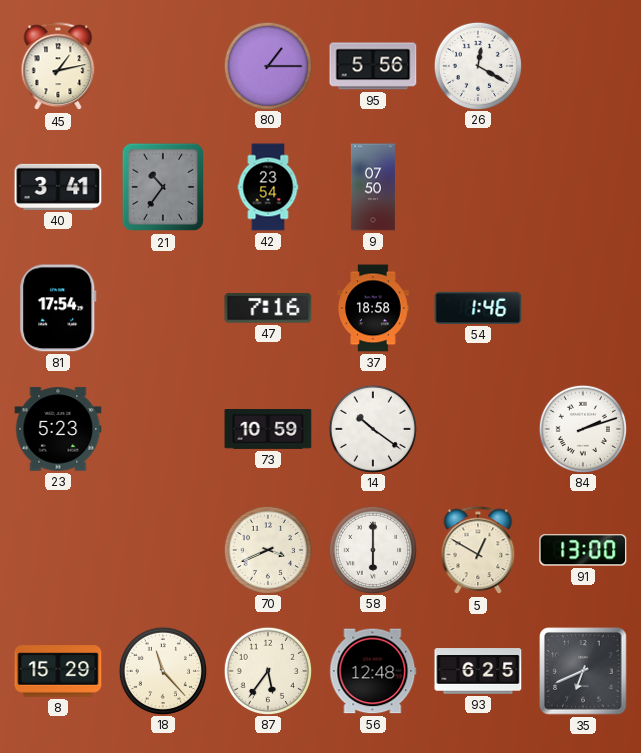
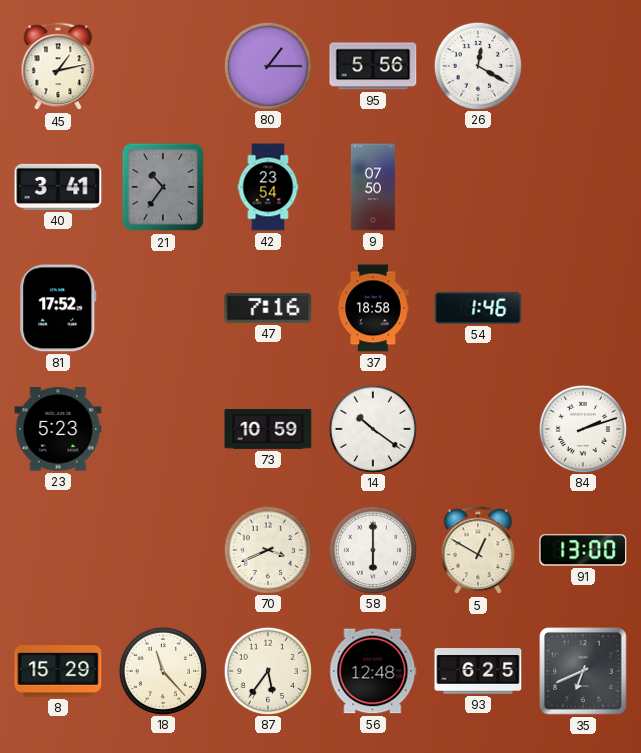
81: 17:54 -> 17:52
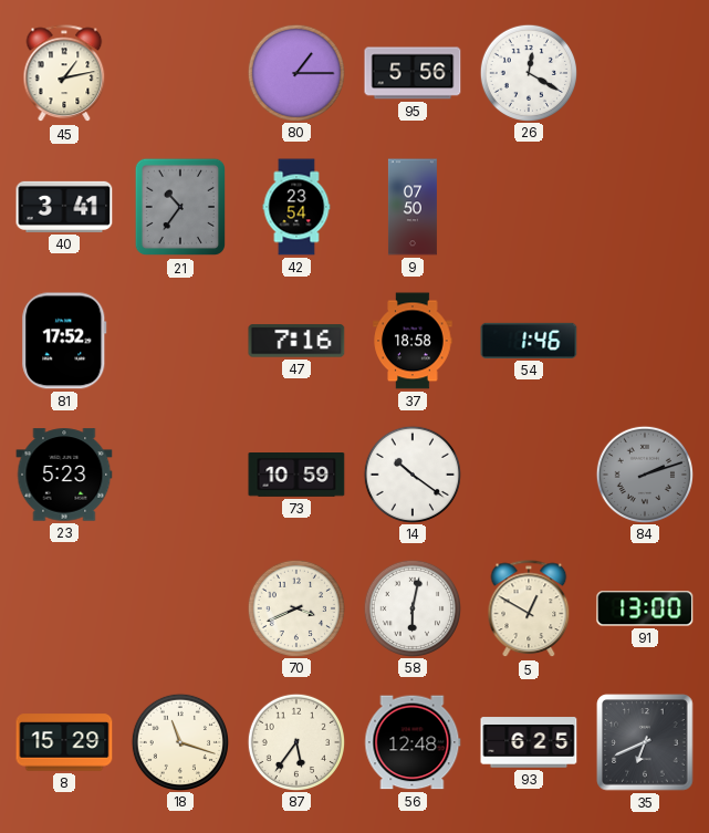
84 dial: white -> grey
58: 6:00 -> 6:02
18: 11:23 -> 11:18
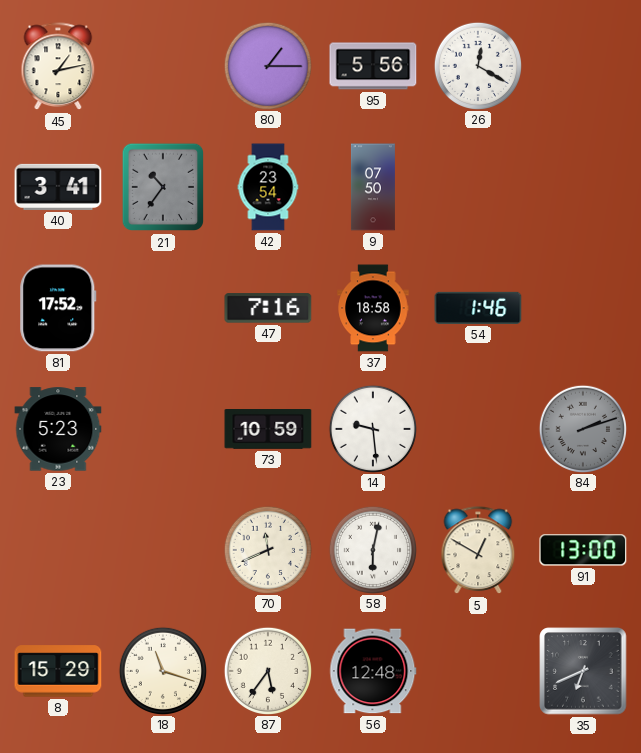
14: 10:21 -> 9:29
70: 3:41 -> 11:41
93: 6:25 -> none
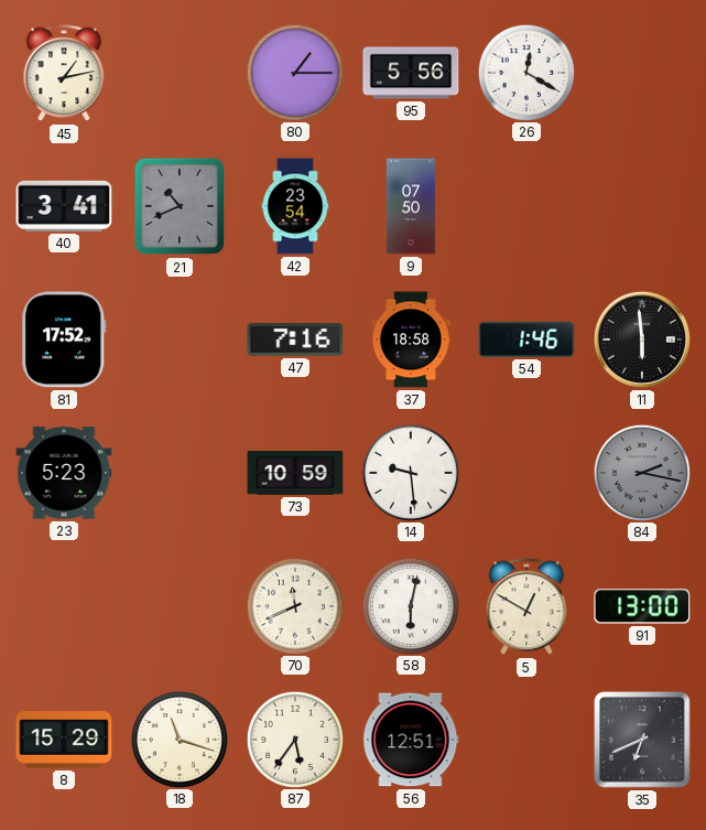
21: 10:36 -> 10:41
11: none -> 5:59
84: 2:12 -> 2:17
56: 12:48 -> 12:51
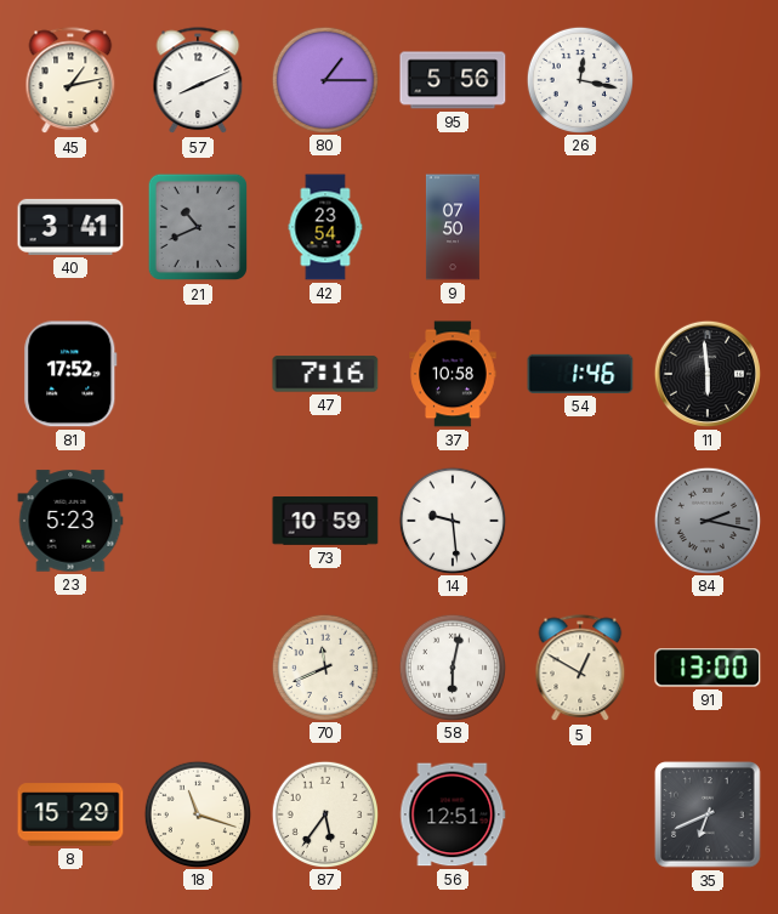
57: none -> 8:11
26: 12:20 -> 12:17
37: 18:58 -> 10:58
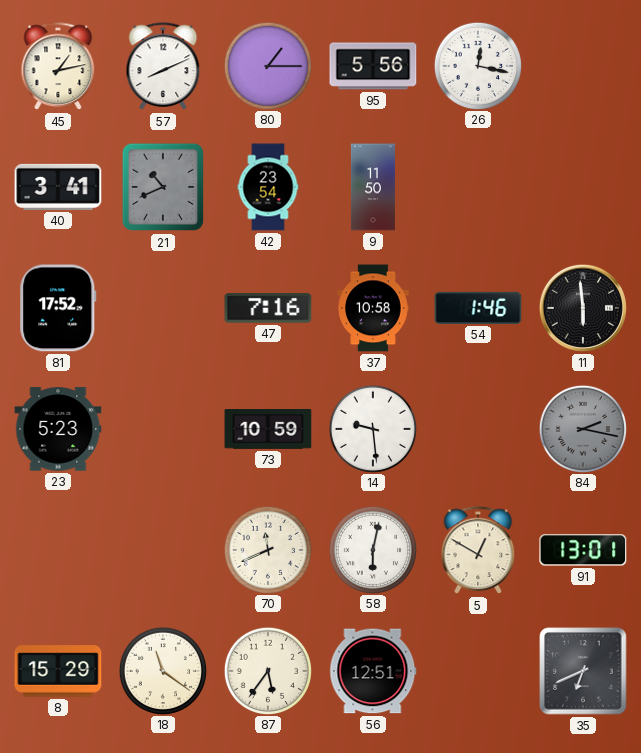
9: 07:50 -> 11:50
91: 13:00 -> 13:01
18: 11:18 -> 11:21
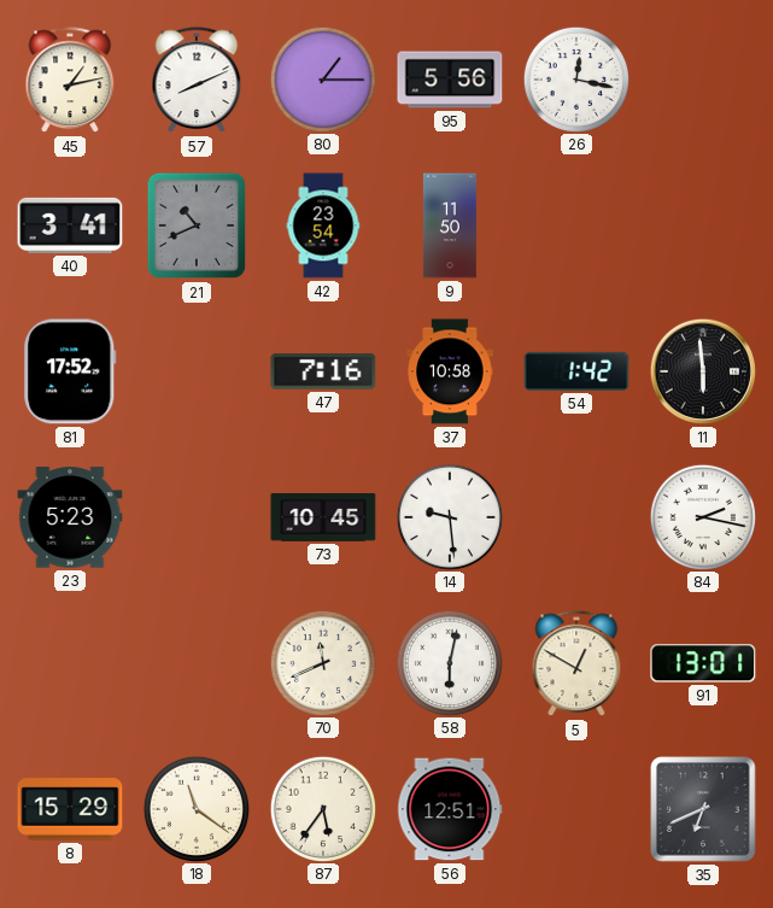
54: 1:46 -> 1:42
73: 10:59 -> 10:45
84 dial: grey -> white
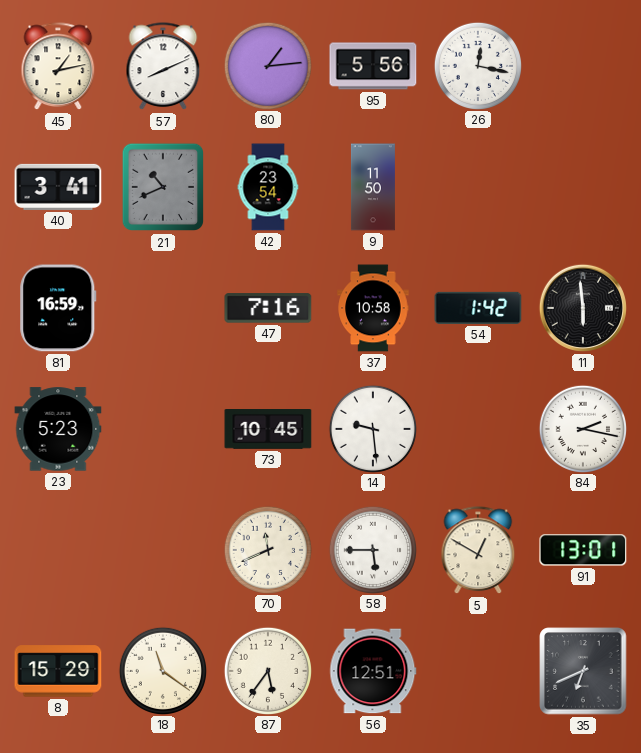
80: 1:15 -> 1:14
81: 17:52 -> 16:59
58: 6:02 -> 5:45
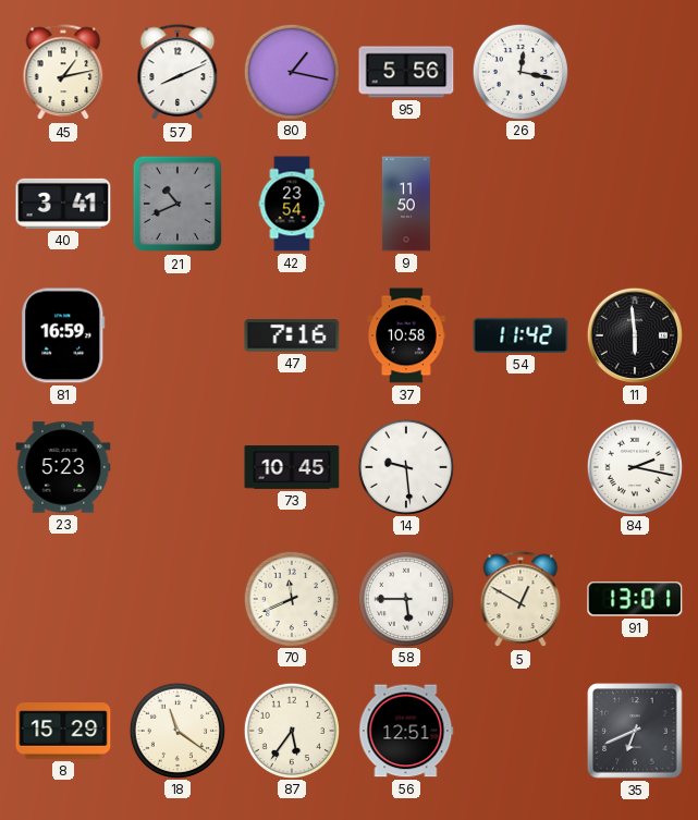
80: 1:14 -> 1:17
54: 1:42 -> 11:42
